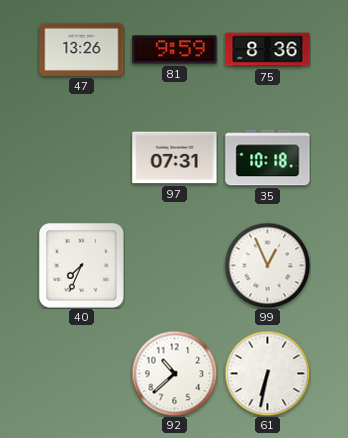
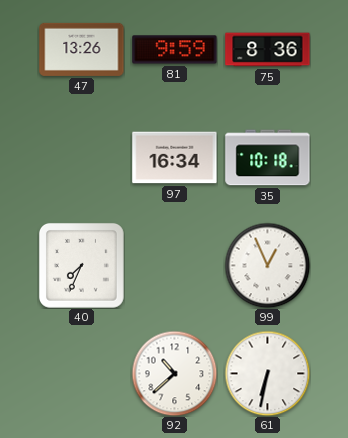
97: 07:31 -> 16:34
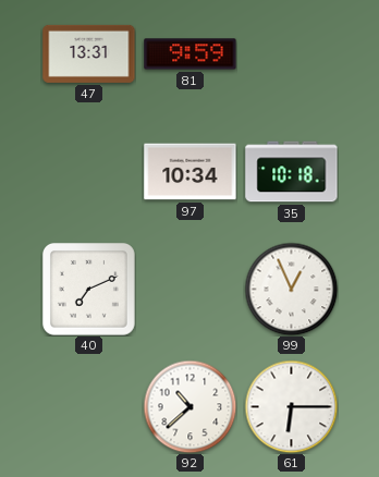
47: 13:26 -> 13:31
75: 8:36 -> none
97: 16:34 -> 10:34
40: 7:34 -> 7:11
61: 6:32 -> 6:15
